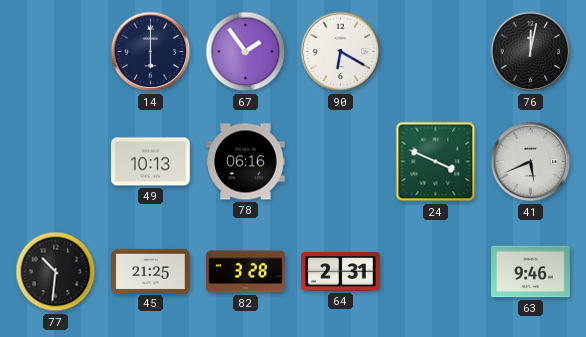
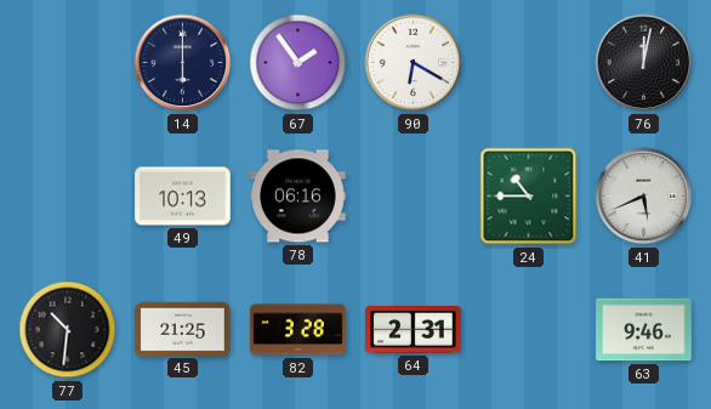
24: 3:49 -> 10:45
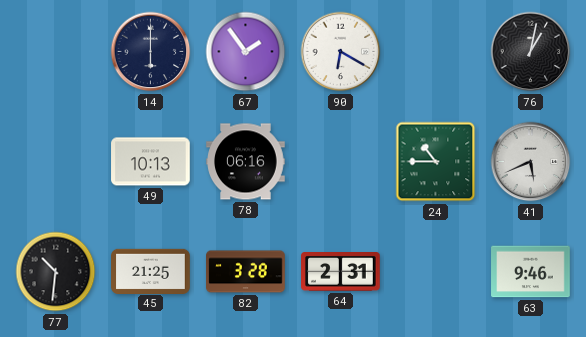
76: 12:02 -> 1:02
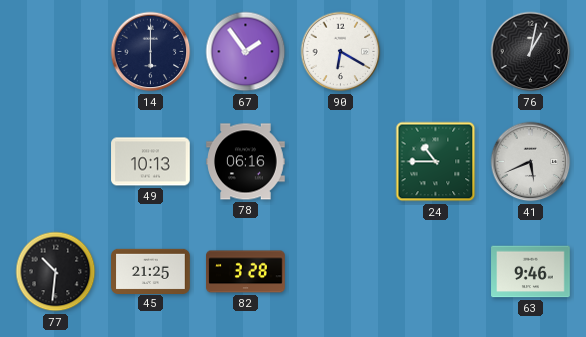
64: 2:31 -> none
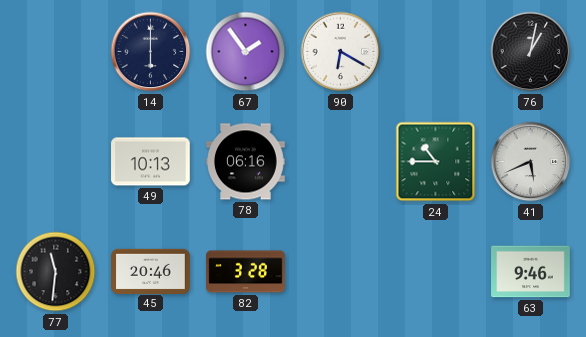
77: 10:31 -> 11:31
45: 21:25 -> 20:46
